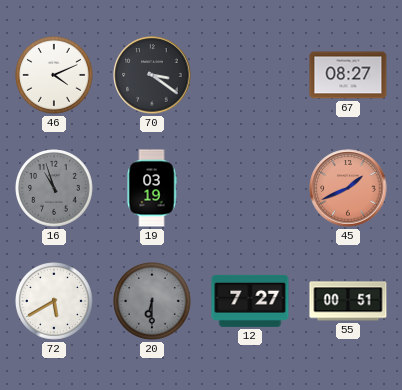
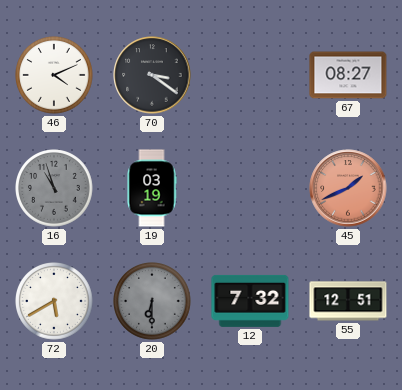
12: 7:27 -> 7:32
55: 00:51 -> 12:51
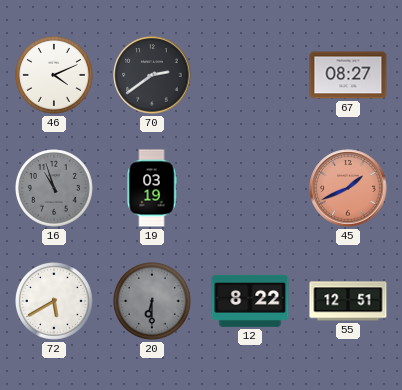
70: 3:21 -> 2:39
12: 7:32 -> 8:22
